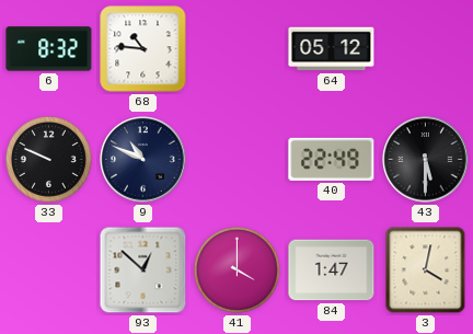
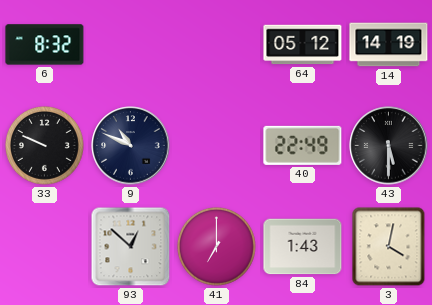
68: 10:46 -> none
14: none -> 14:19
41: 4:00 -> 7:00
84: 1:47 -> 1:43
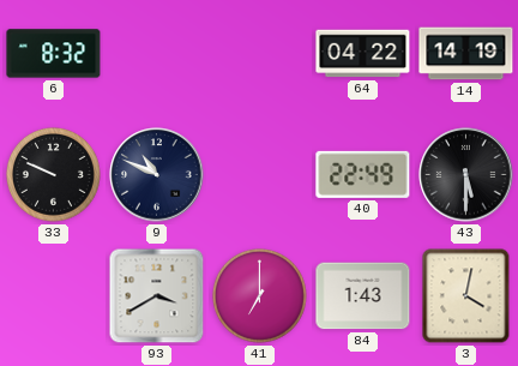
64: 05:12 -> 04:22
93: 12:52 -> 3:40
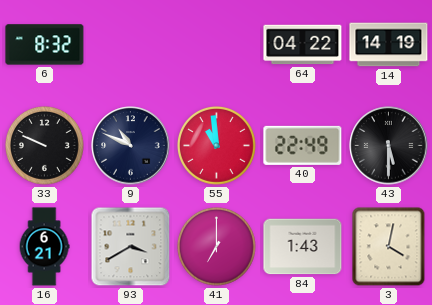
55: none -> 10:59
16: none -> 6:21
